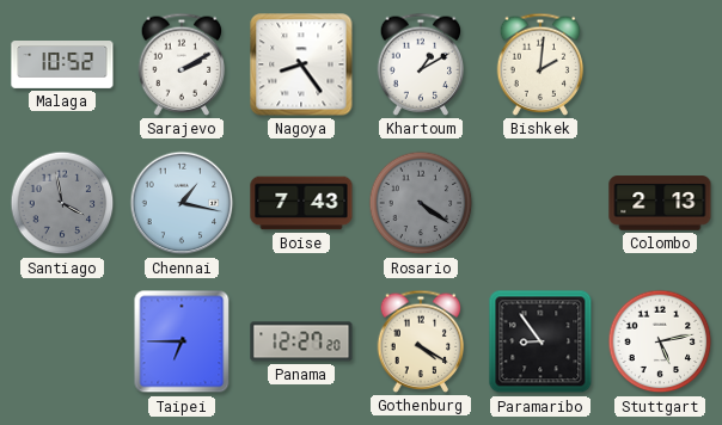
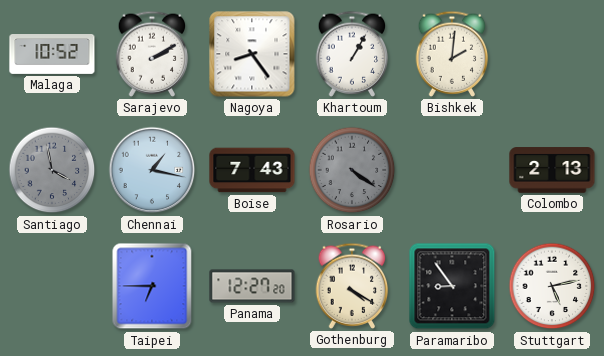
Khartoum: 1:10 -> 1:05
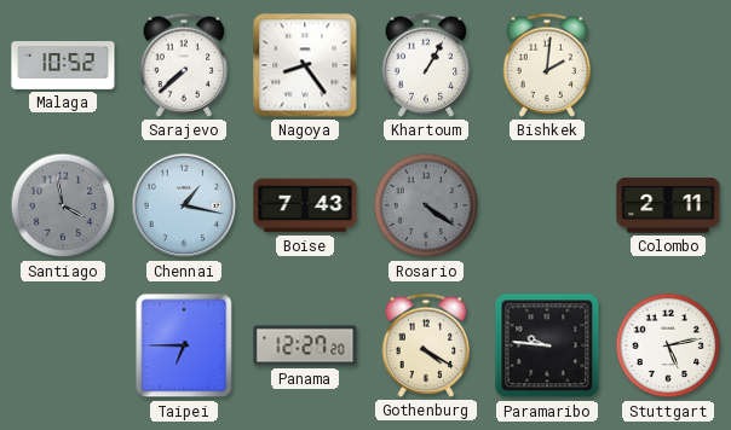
Sarajevo: 2:10 -> 7:38
Colombo: 2:13 -> 2:11
Paramaribo: 8:54 -> 9:46
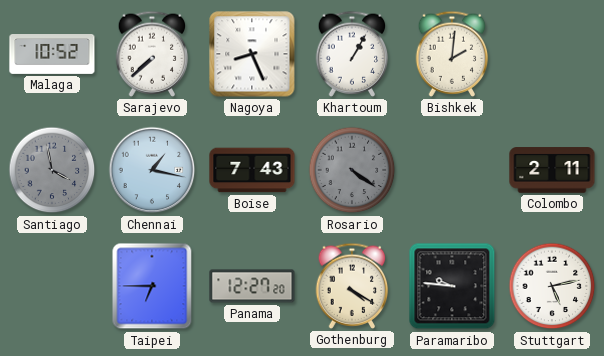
Nagoya: 8:24 -> 8:26
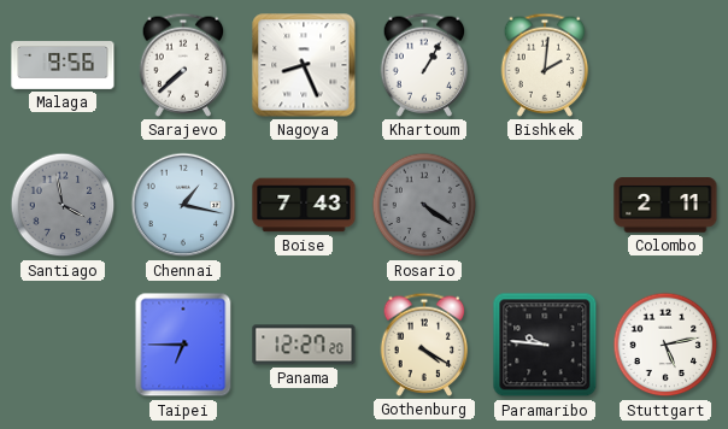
Malaga: 10:52 -> 9:56
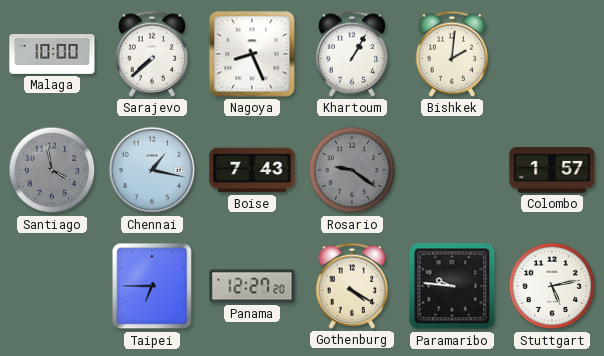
Malaga: 9:56 -> 10:00
Rosario: 4:21 -> 9:21
Colombo: 2:11 -> 1:57
